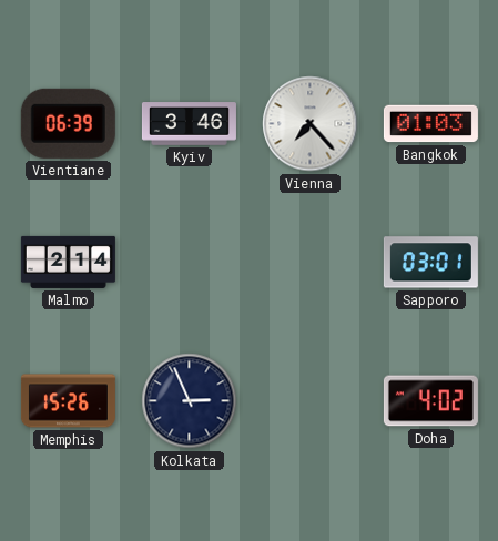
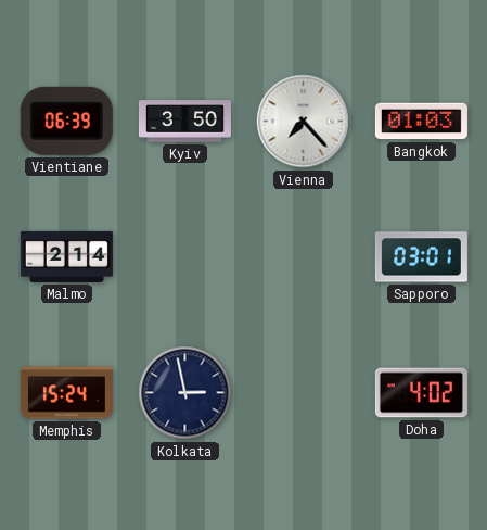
Kyiv: 3:46 -> 3:50
Memphis: 15:26 -> 15:24
Kolkata: 2:56 -> 2:58
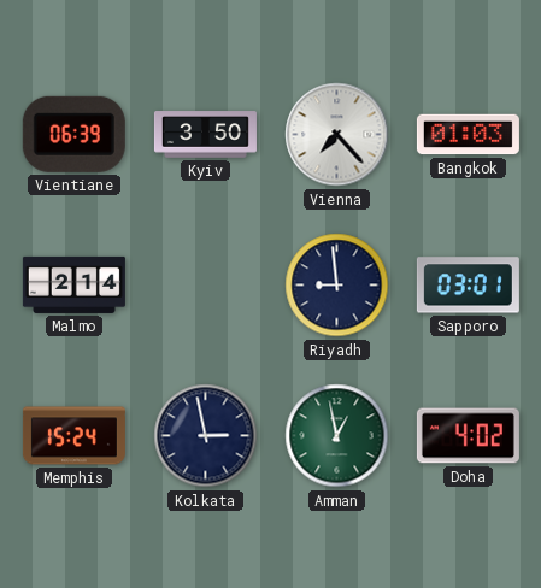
Riyadh: none -> 8:59
Amman: none -> 12:58
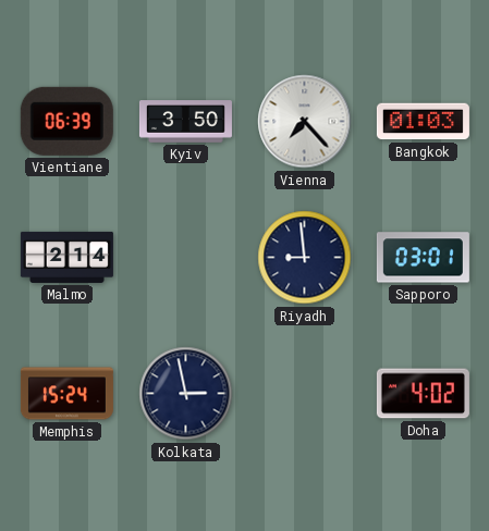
Amman: 12:58 -> none
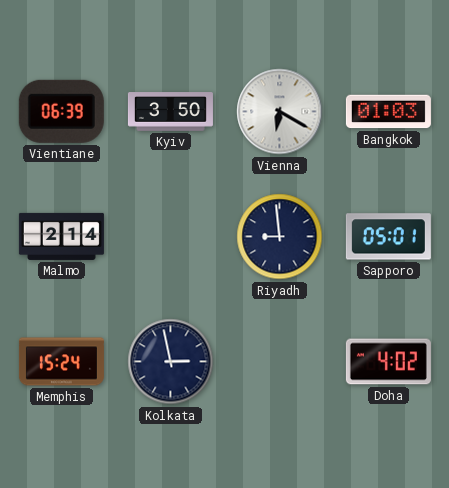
Vienna: 7:23 -> 6:20
Sapporo: 03:01 -> 05:01
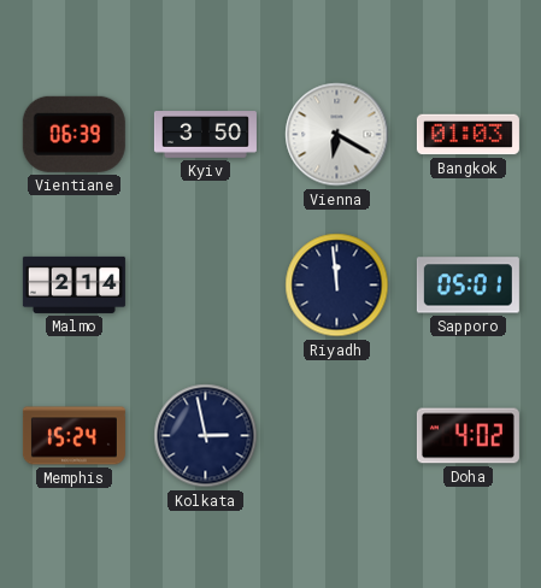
Riyadh: 8:59 -> 11:59
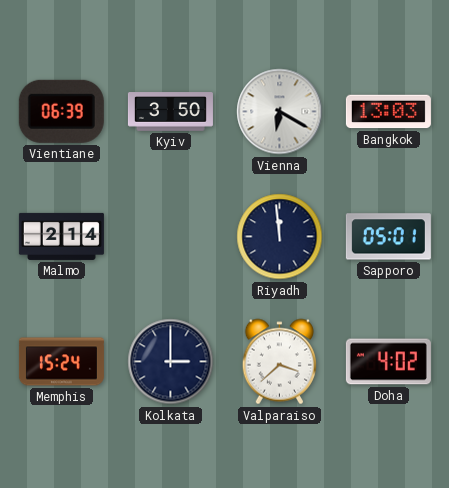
Bangkok: 01:03 -> 13:03
Kolkata: 2:58 -> 3:00
Valparaiso: none -> 3:38
